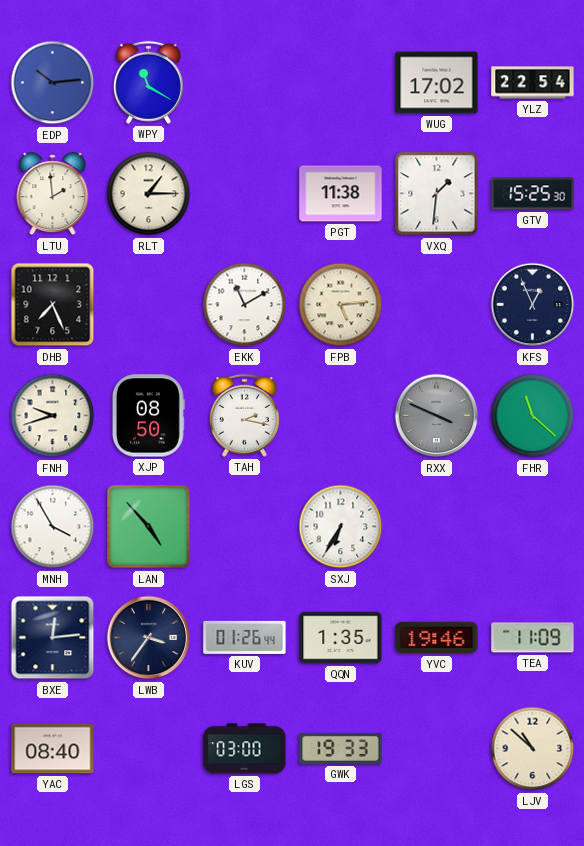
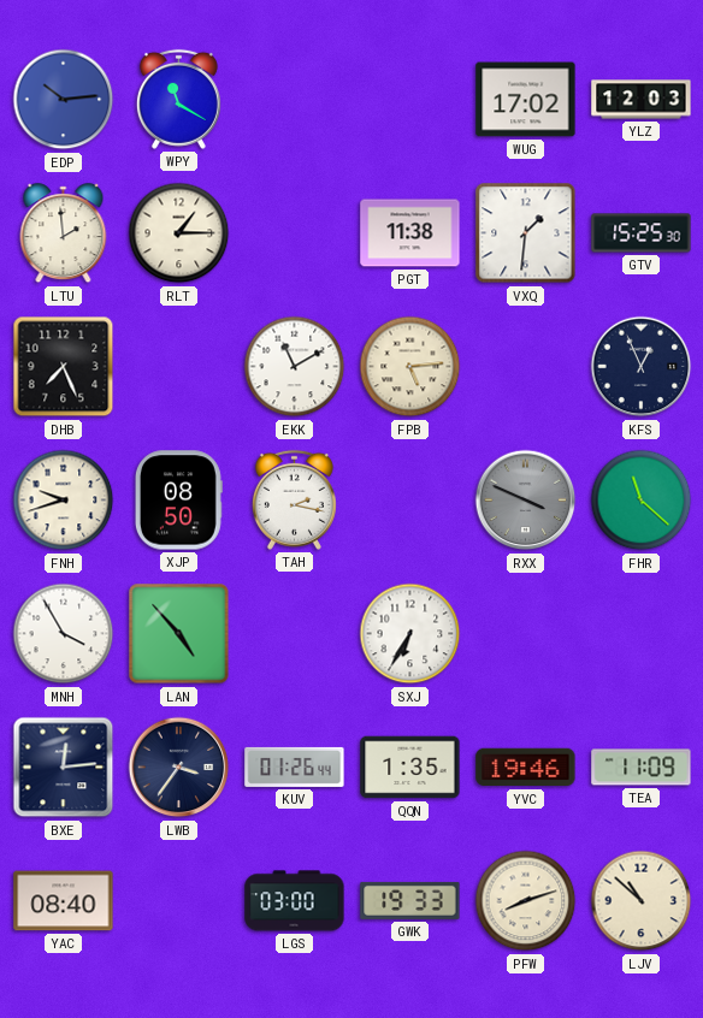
YLZ: 22:54 -> 12:03
PFW: none -> 8:12
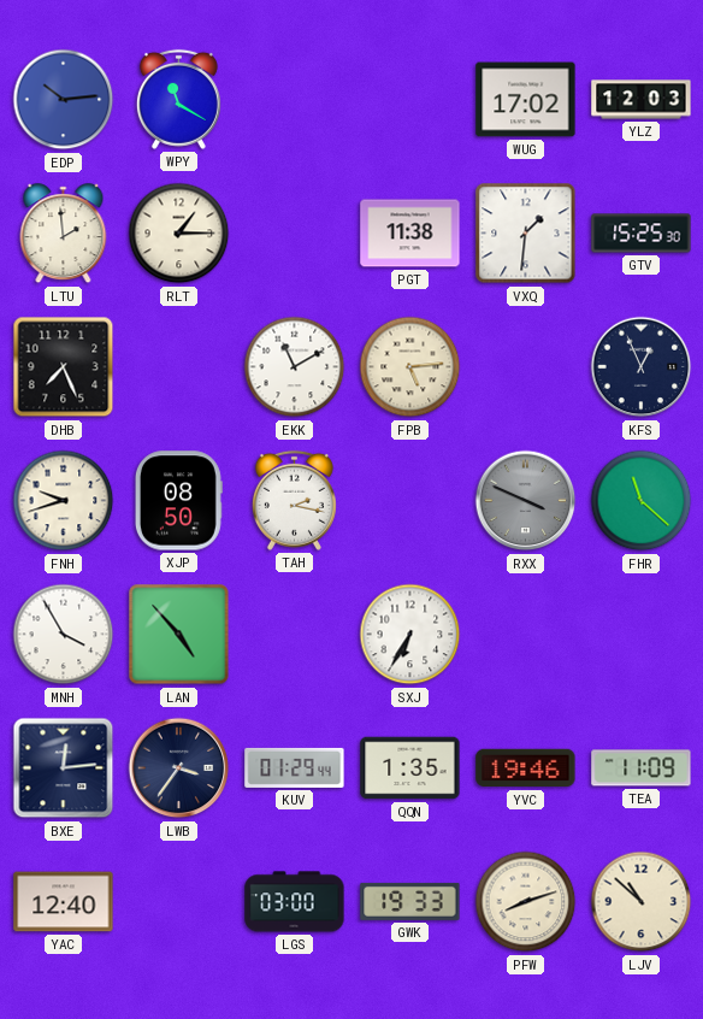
KUV: 01:26 -> 01:29
YAC: 08:40 -> 12:40
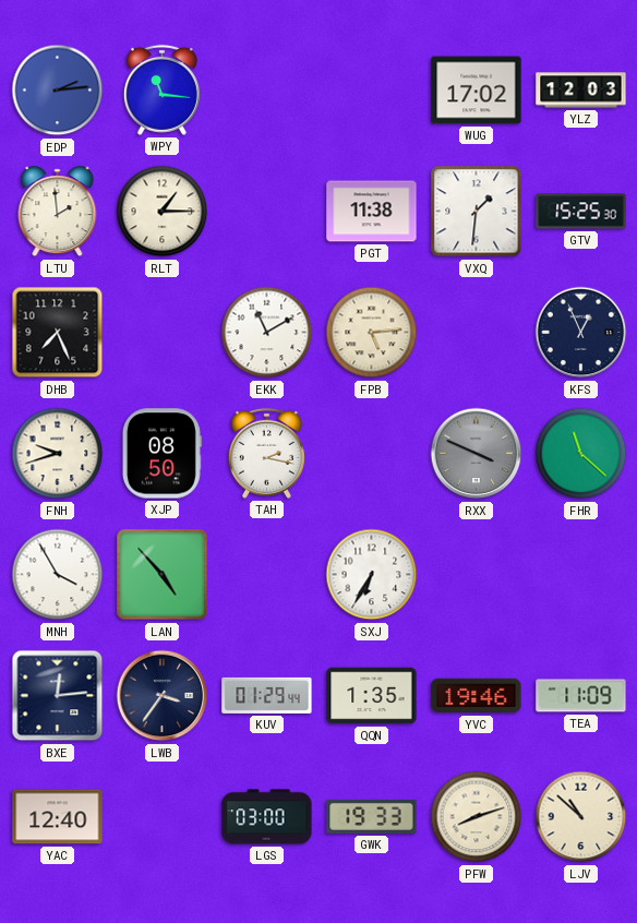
EDP: 10:14 -> 2:14
WPY: 11:20 -> 11:16
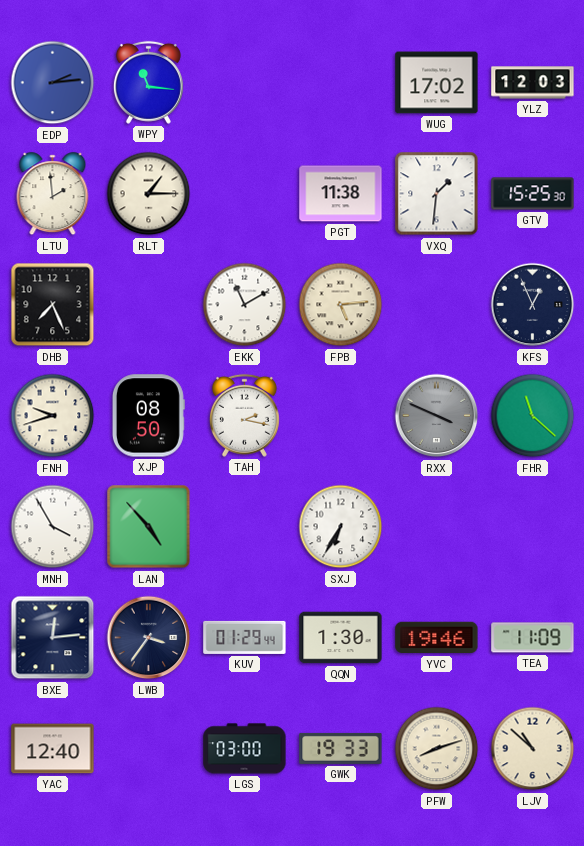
QQN: 1:35 -> 1:30
